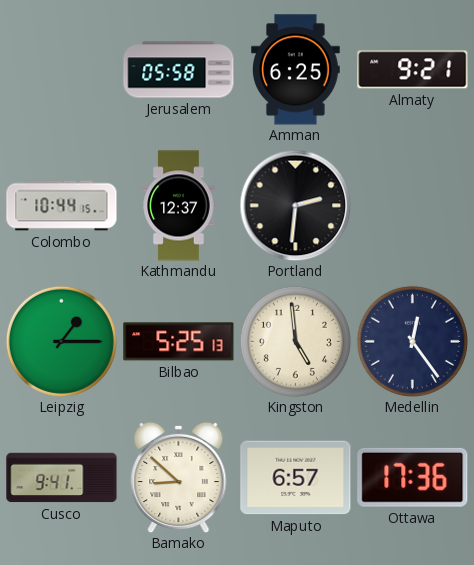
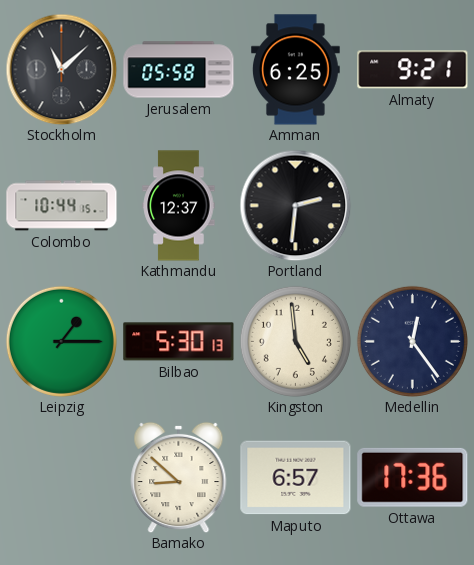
Stockholm: none -> 11:08
Bilbao: 5:25 -> 5:30
Cusco: 9:41 -> none
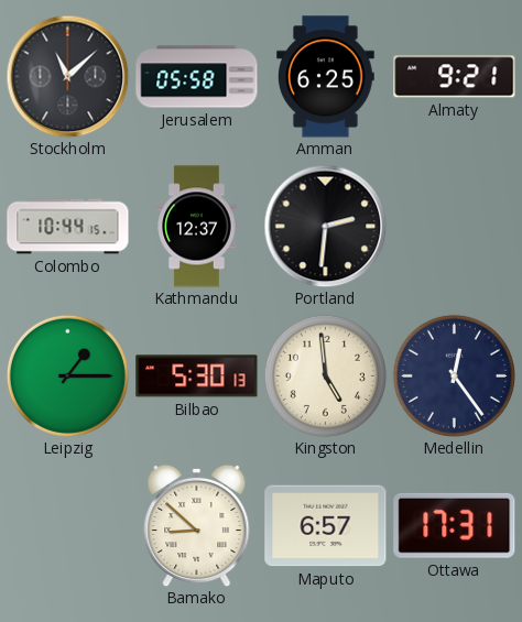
Ottawa: 17:36 -> 17:31
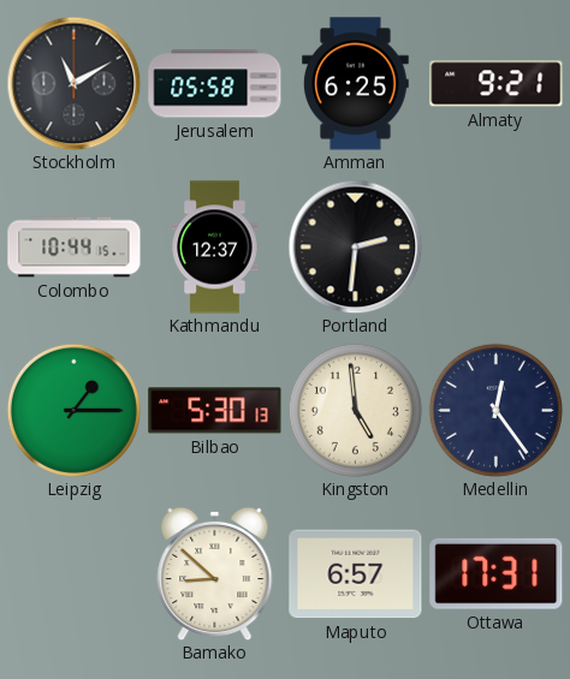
Stockholm: 11:08 -> 11:10
